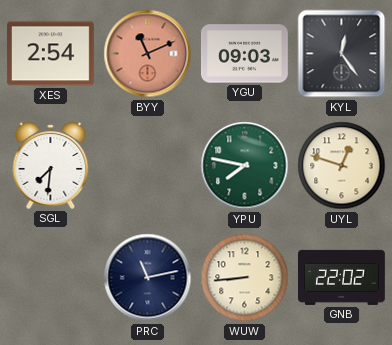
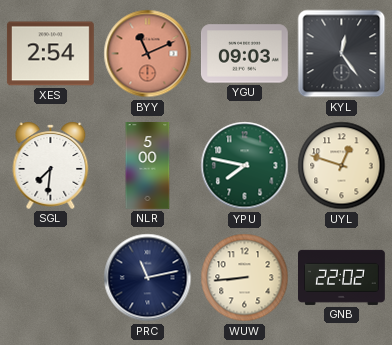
NLR: none -> 5:00
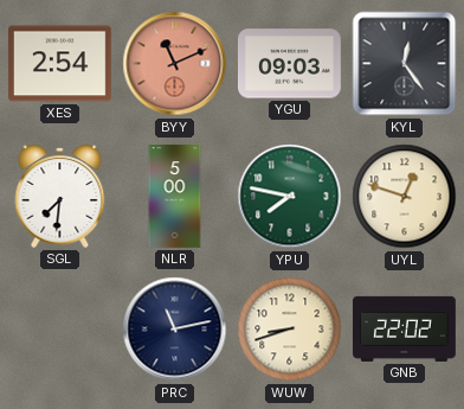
WUW: 8:44 -> 8:42
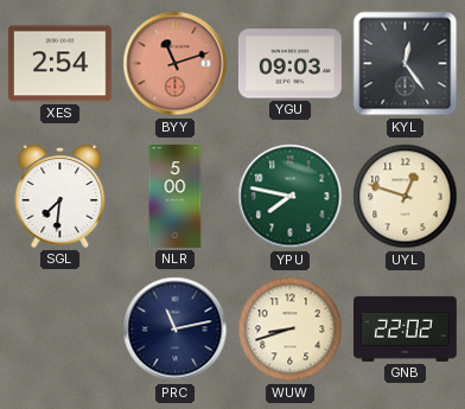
BYY: 11:11 -> 11:12
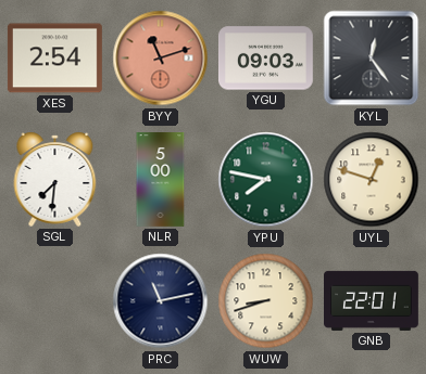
GNB: 22:02 -> 22:01
